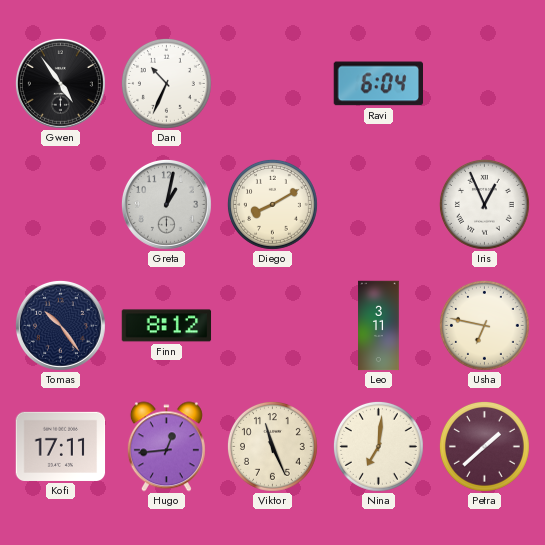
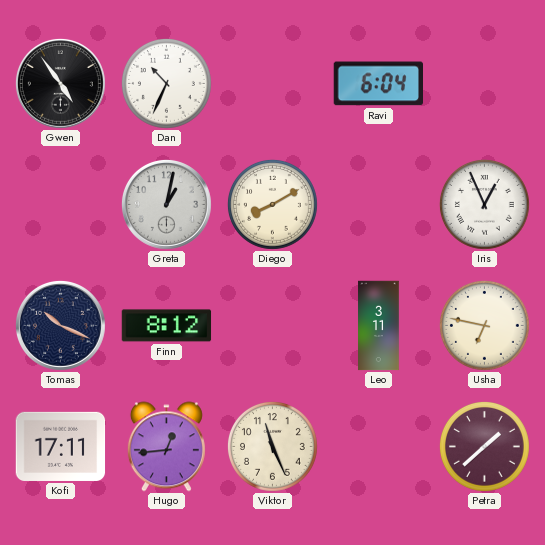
Tomas: 10:24 -> 10:19
Nina: 7:01 -> none
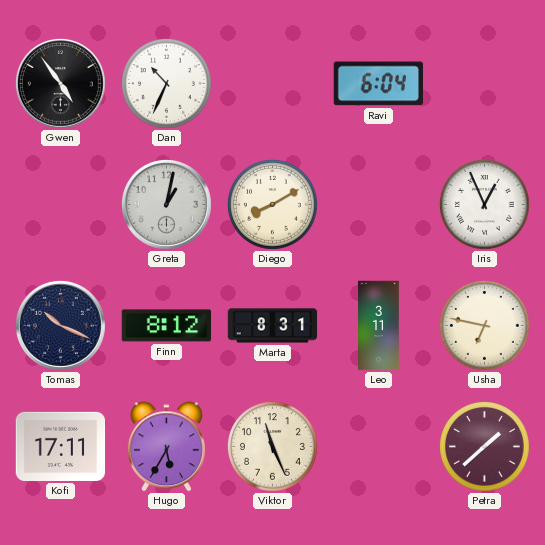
Marta: none -> 8:31
Hugo: 12:44 -> 5:35
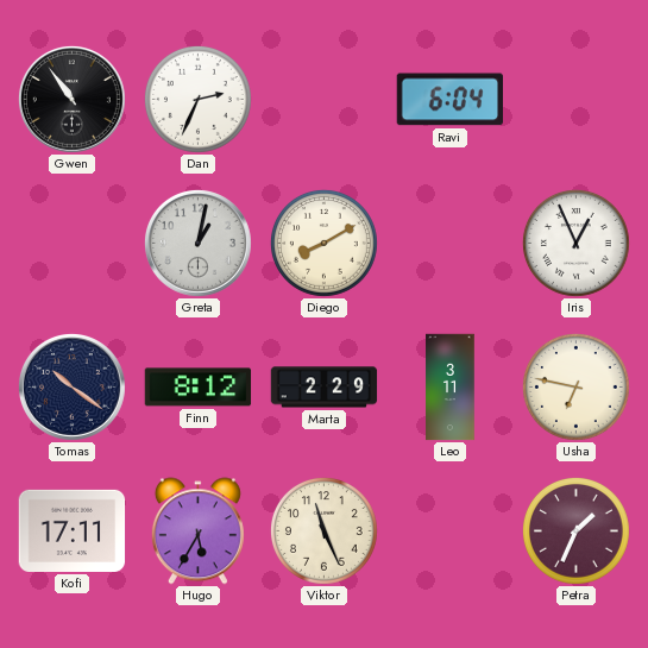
Gwen: 4:54 -> 10:54
Dan: 10:34 -> 2:34
Tomas: 10:19 -> 10:21
Marta: 8:31 -> 2:29
Petra: 1:38 -> 1:34
